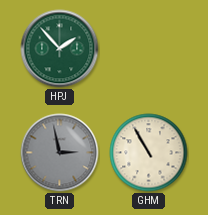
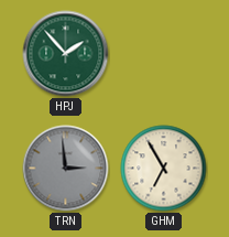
TRN: 2:58 -> 2:59
GHM: 10:55 -> 6:55
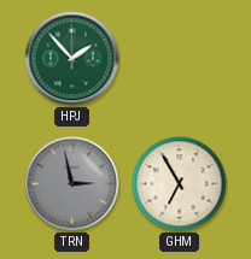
TRN: 2:59 -> 2:58
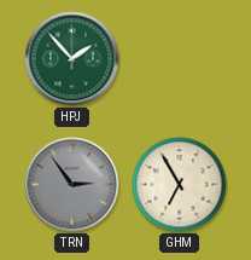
TRN: 2:58 -> 2:54
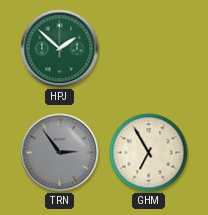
HPJ: 1:53 -> 1:52
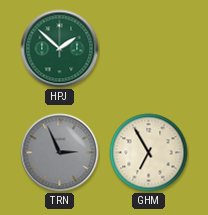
TRN: 2:54 -> 2:56
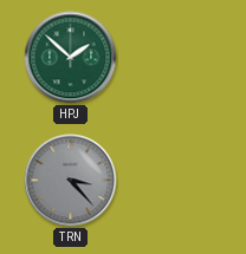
TRN: 2:56 -> 3:23
GHM: 6:55 -> none
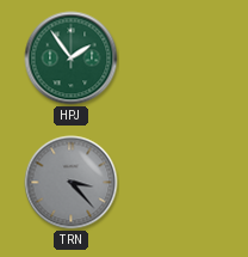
HPJ: 1:52 -> 1:54
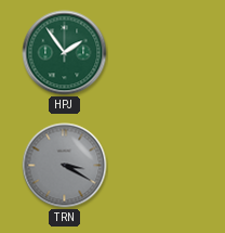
TRN: 3:23 -> 3:20
